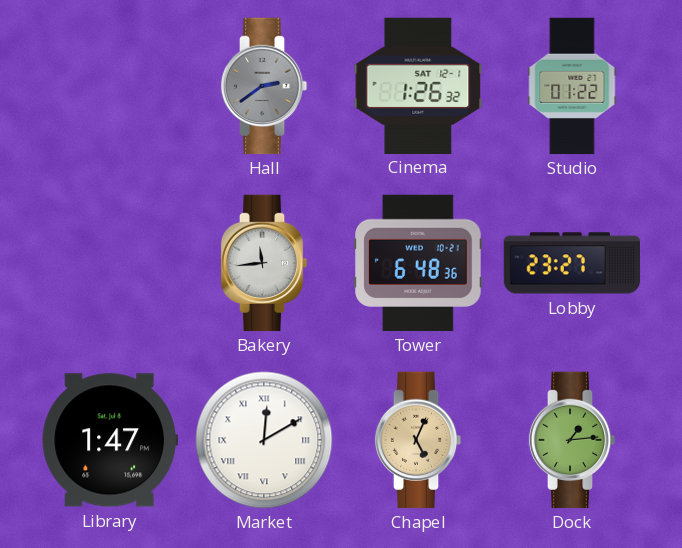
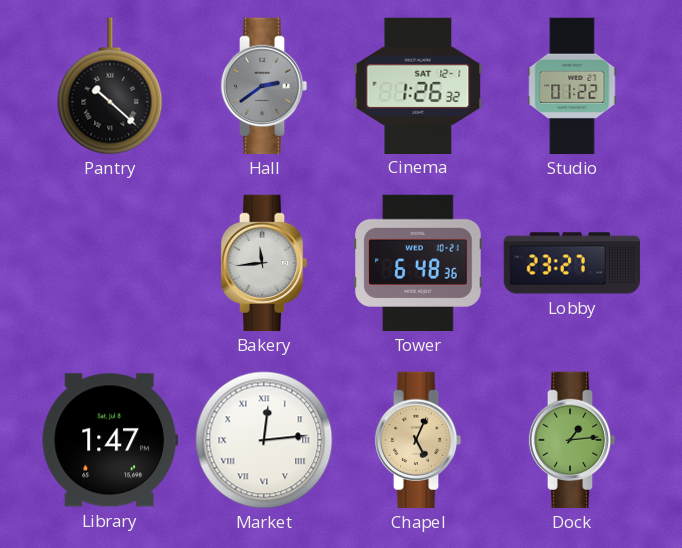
Pantry: none -> 10:22
Market: 12:10 -> 12:14
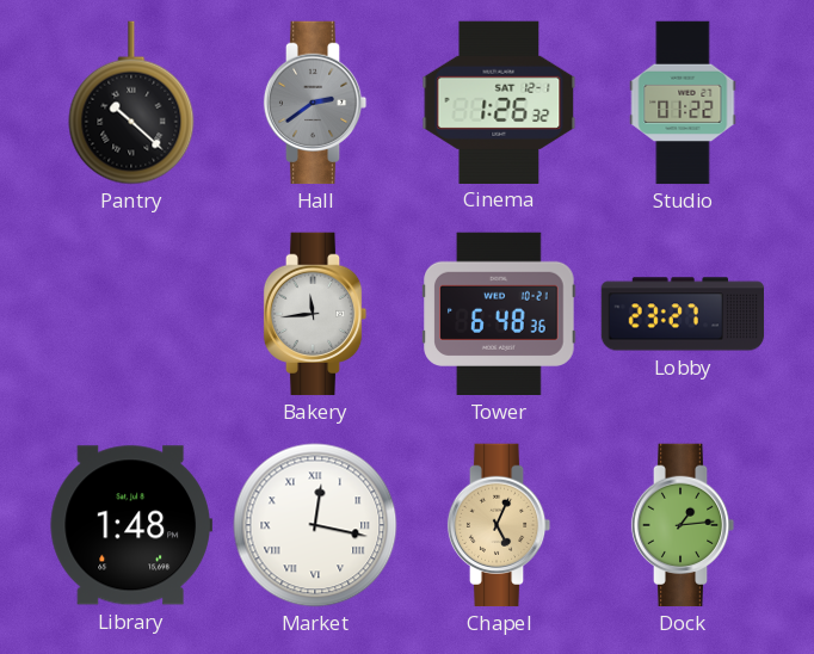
Library: 1:47 -> 1:48
Market: 12:14 -> 12:17
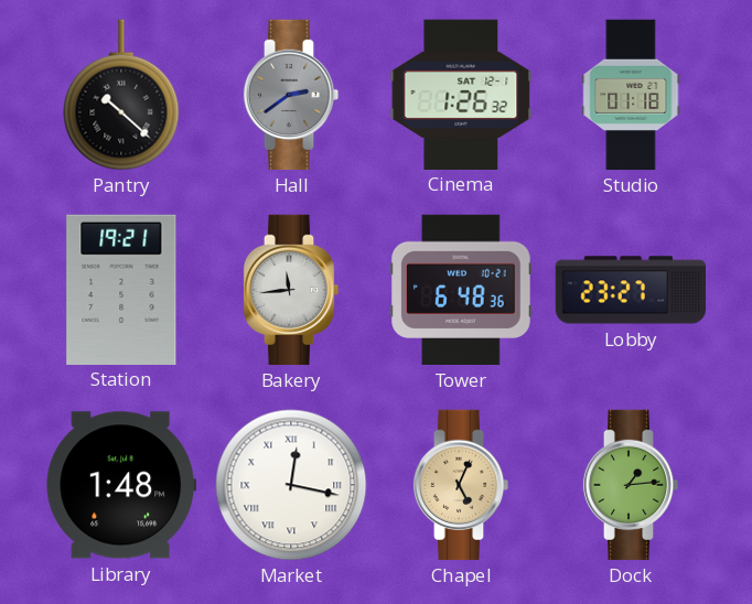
Studio: 01:22 -> 01:18
Station: none -> 19:21
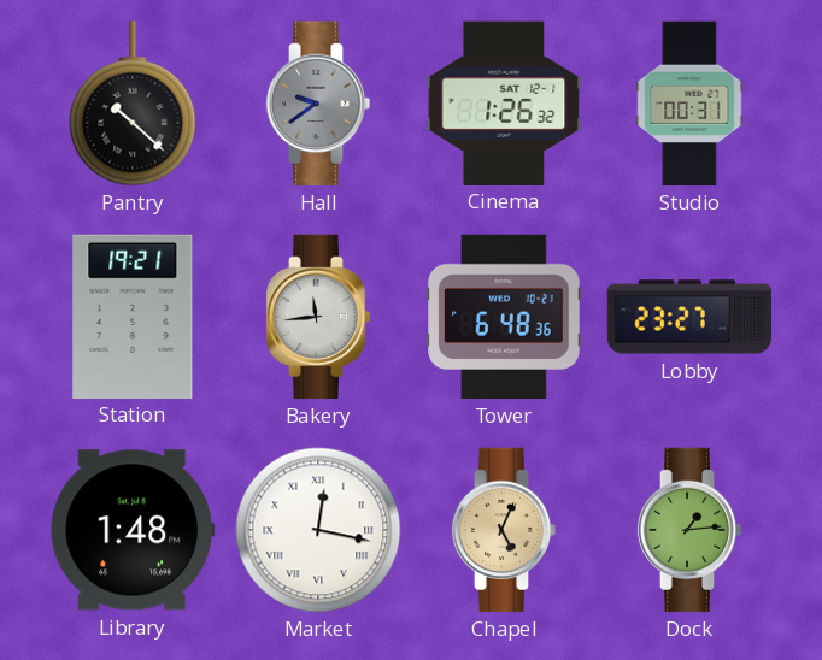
Hall: 2:39 -> 9:39
Studio: 01:18 -> 00:31
